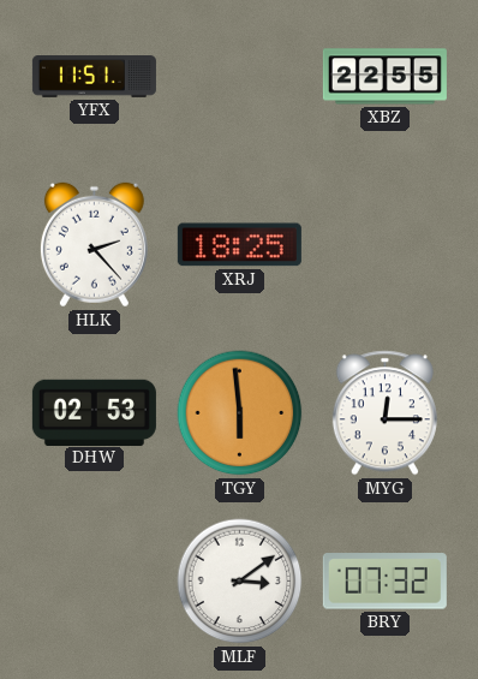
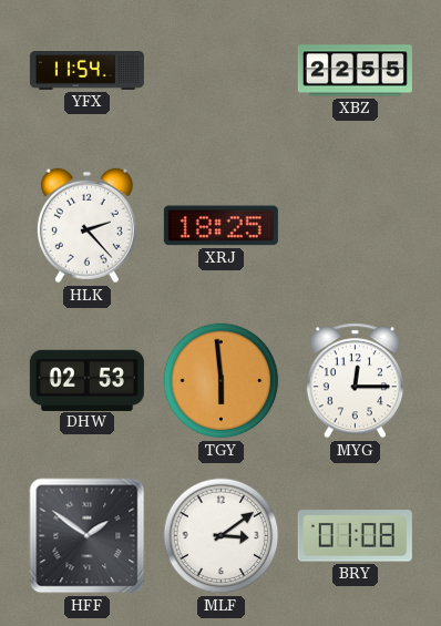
YFX: 11:51 -> 11:54
HFF: none -> 1:51
BRY: 07:32 -> 01:08
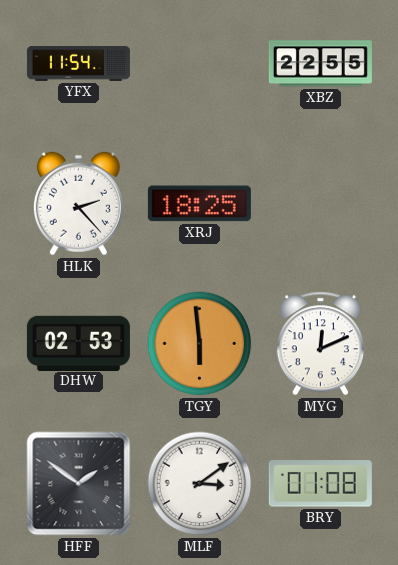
MYG: 12:15 -> 12:11
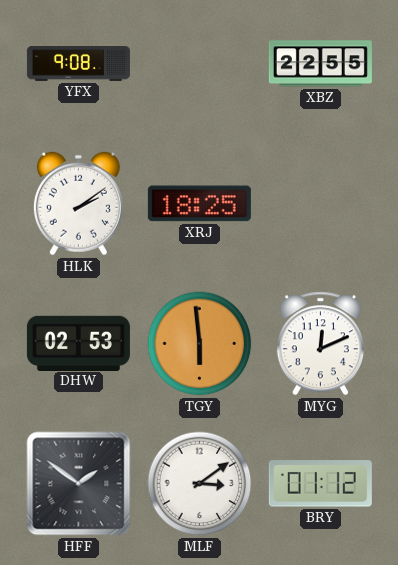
YFX: 11:54 -> 9:08
HLK: 2:23 -> 2:09
BRY: 01:08 -> 01:12
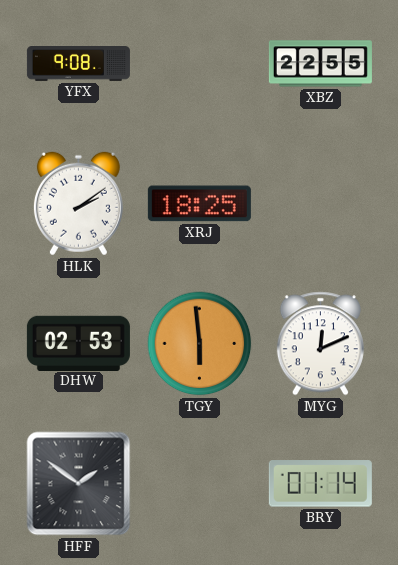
MLF: 3:09 -> none
BRY: 01:12 -> 01:14
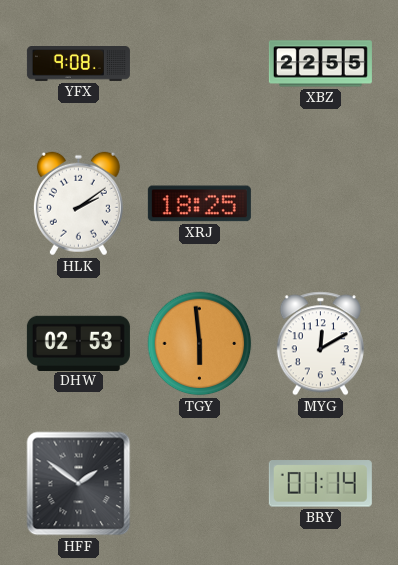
MYG: 12:11 -> 12:10
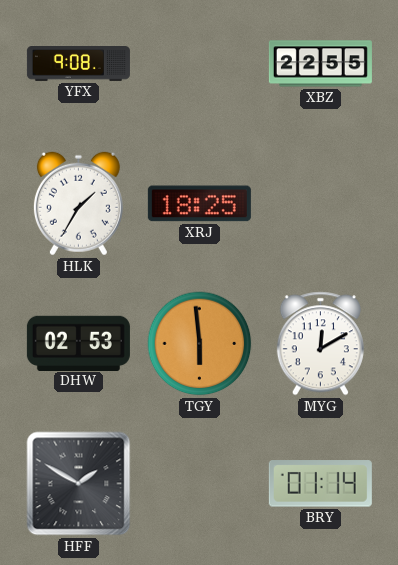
HLK: 2:09 -> 1:35
HFF: 1:51 -> 1:50
